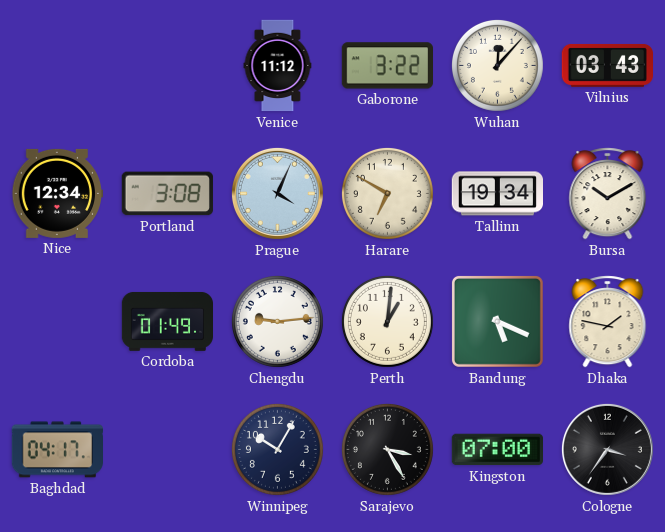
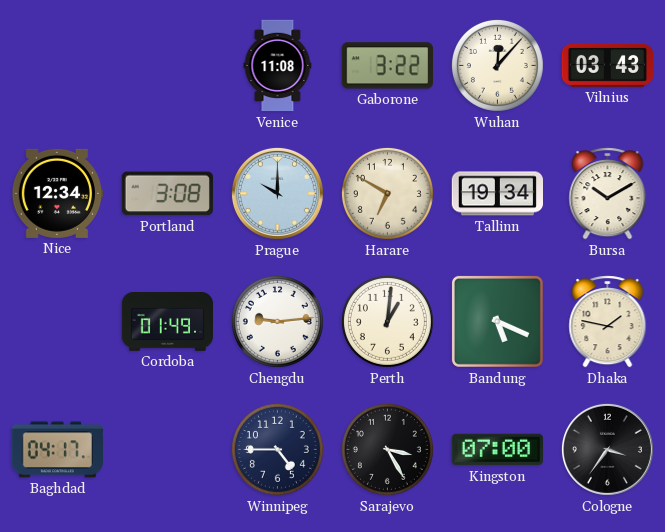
Venice: 11:12 -> 11:08
Prague: 4:04 -> 10:00
Winnipeg: 10:05 -> 4:45
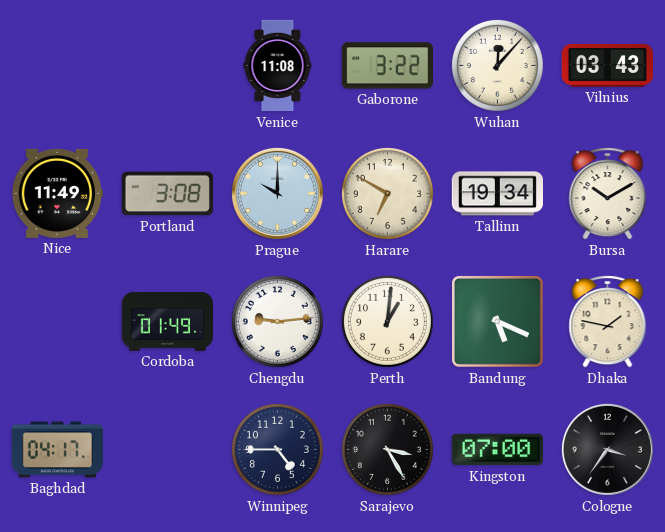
Nice: 12:34 -> 11:49
